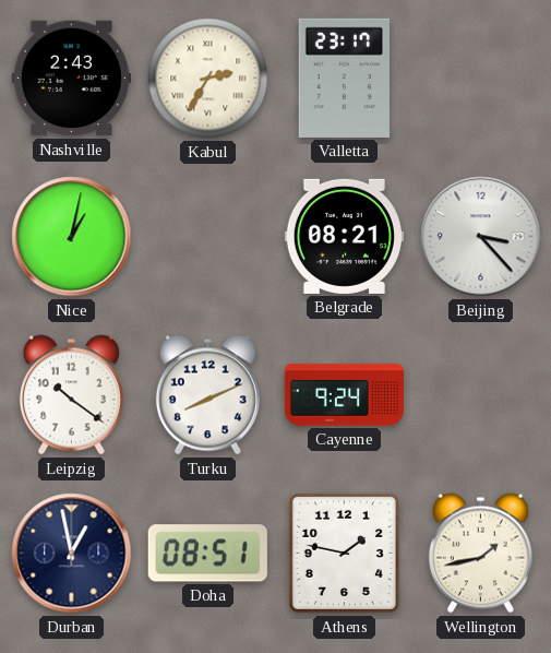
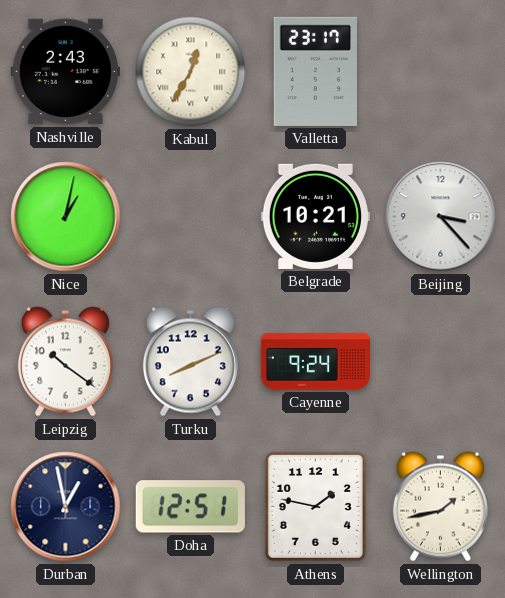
Kabul: 2:35 -> 12:35
Belgrade: 08:21 -> 10:21
Doha: 08:51 -> 12:51
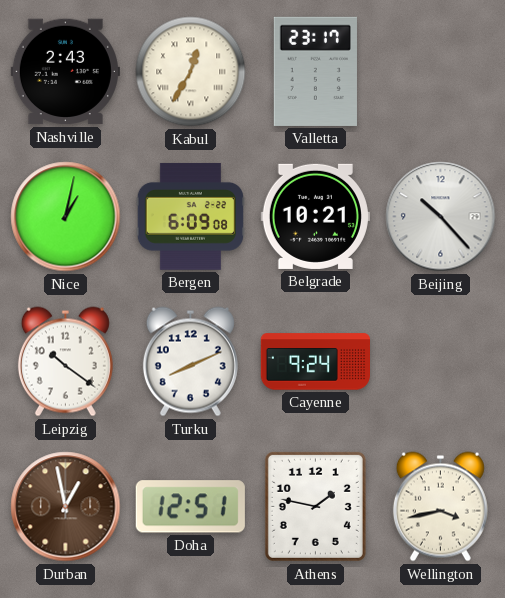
Bergen: none -> 6:09
Beijing: 3:23 -> 10:23
Durban dial: navy -> brown
Wellington: 1:43 -> 3:43
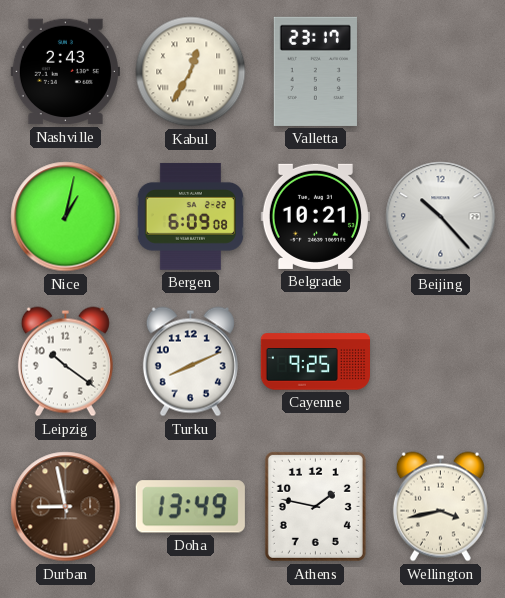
Cayenne: 9:24 -> 9:25
Durban: 12:58 -> 8:58
Doha: 12:51 -> 13:49
